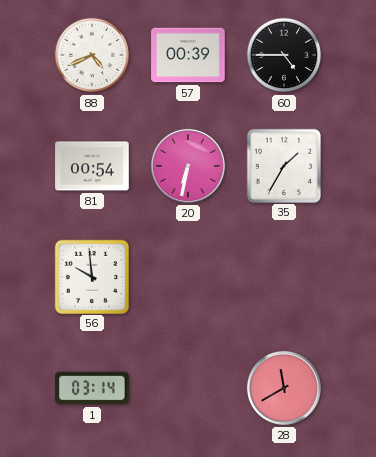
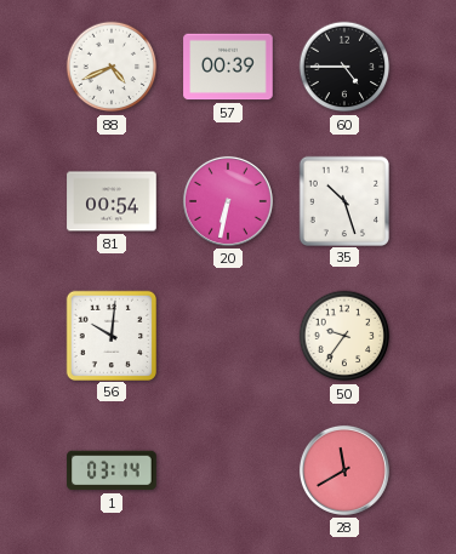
35: 1:35 -> 10:27
56: 9:59 -> 10:01
50: none -> 9:36
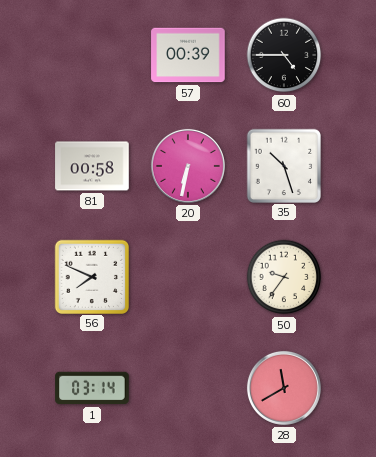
88: 4:41 -> none
81: 00:54 -> 00:58
56: 10:01 -> 7:49
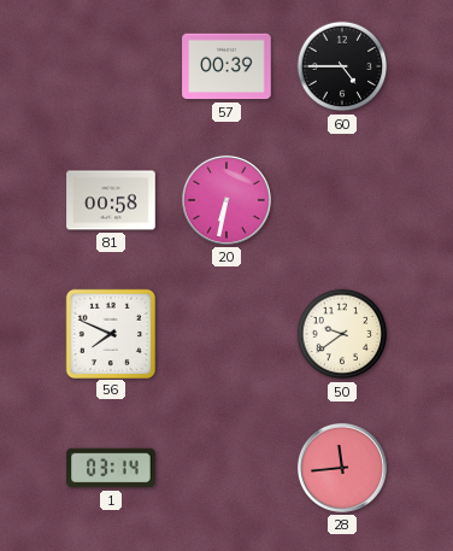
35: 10:27 -> none
50: 9:36 -> 9:39
28: 11:40 -> 11:44
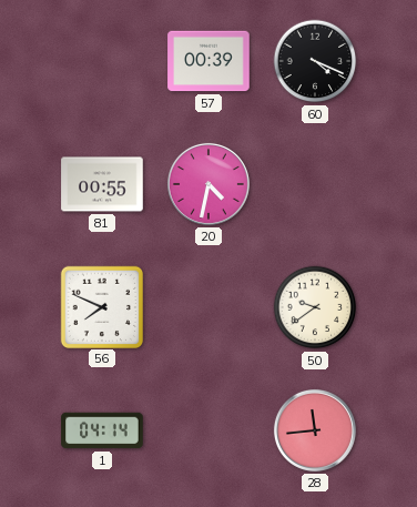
60: 4:45 -> 4:19
81: 00:58 -> 00:55
20: 6:32 -> 4:32
1: 03:14 -> 04:14
